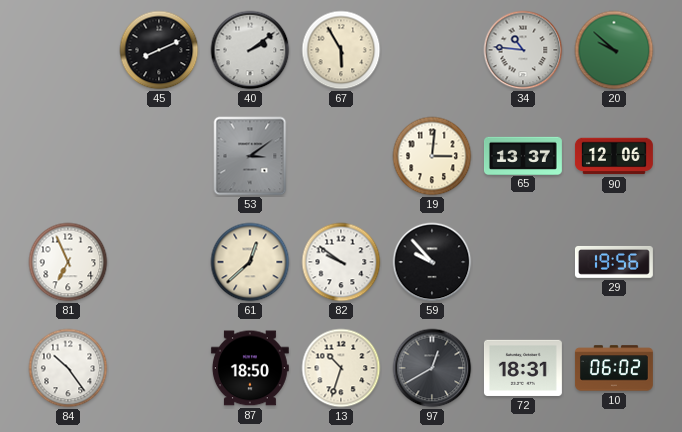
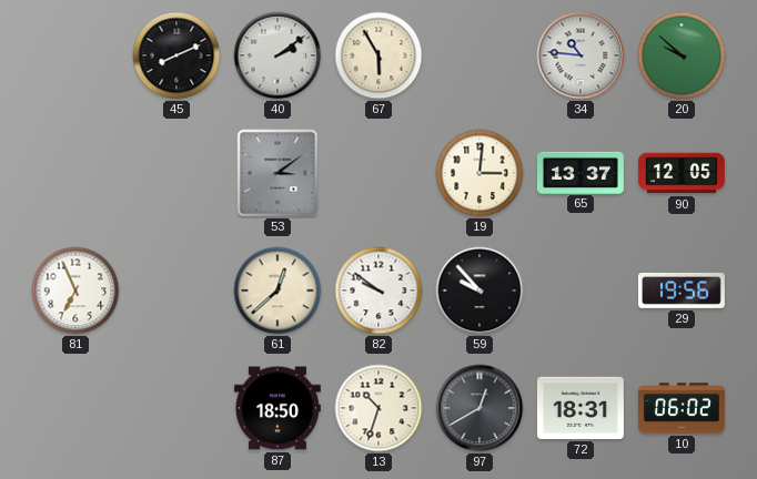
90: 12:06 -> 12:05
84: 10:24 -> none
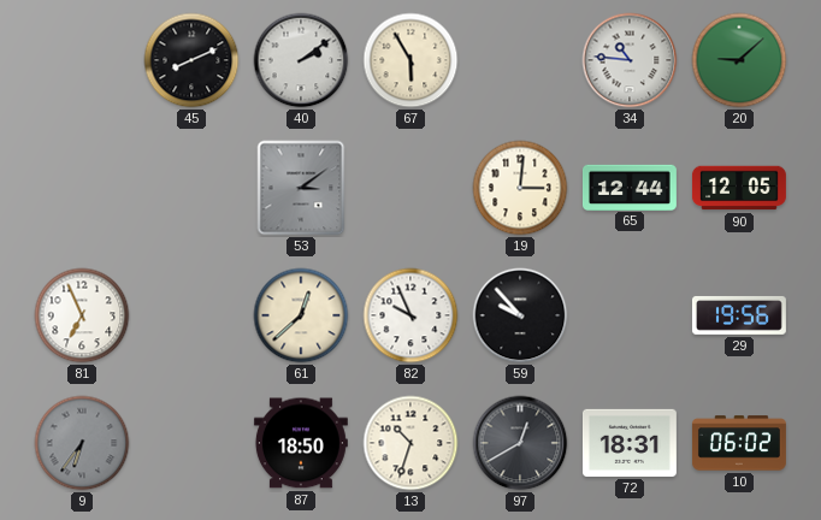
20: 9:52 -> 9:08
65: 13:37 -> 12:44
82: 9:51 -> 9:56
9: none -> 6:36
